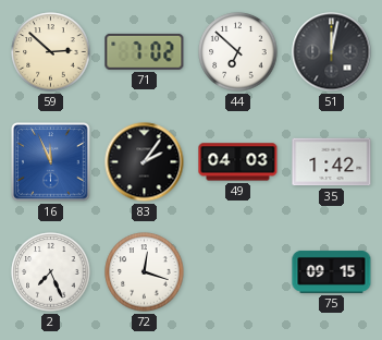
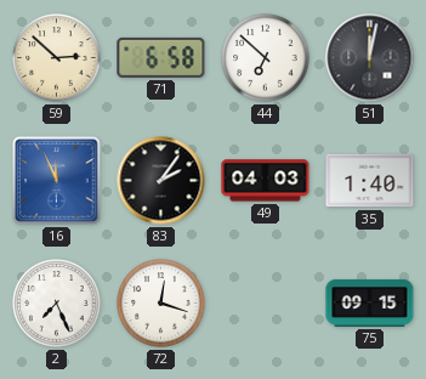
71: 7:02 -> 6:58
35: 1:42 -> 1:40
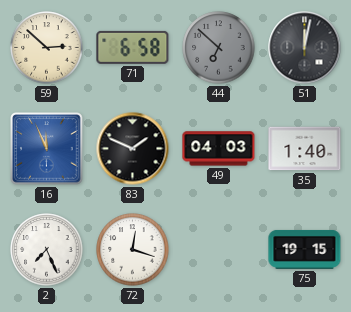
44 dial: white -> grey
83: 2:06 -> 1:49
75: 09:15 -> 19:15
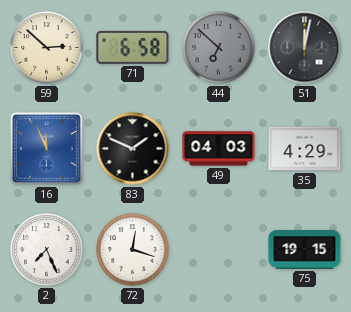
35: 1:40 -> 4:29
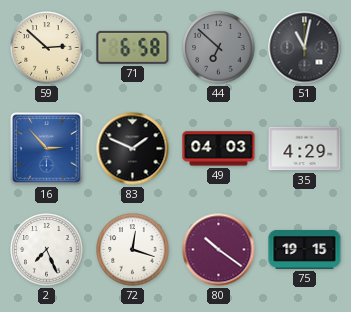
51: 12:02 -> 11:02
16: 11:56 -> 2:53
80: none -> 10:21
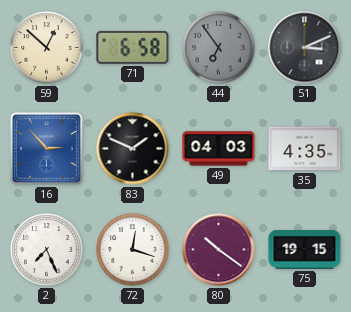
59: 2:52 -> 12:52
44: 6:52 -> 6:54
51: 11:02 -> 3:11
35: 4:29 -> 4:35
